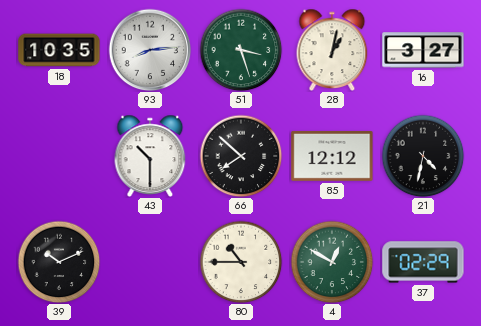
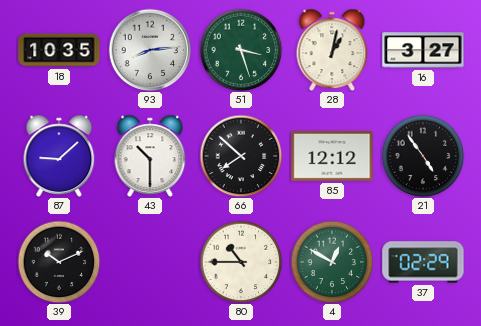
87: none -> 9:08
21: 4:32 -> 4:54
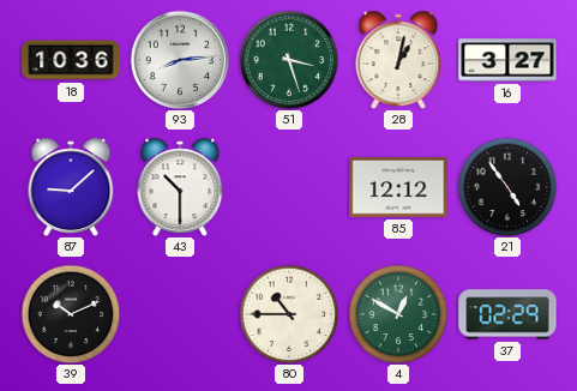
18: 10:35 -> 10:36
66: 7:52 -> none
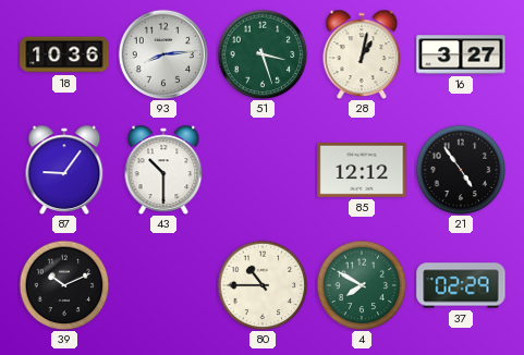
87: 9:08 -> 9:06
4: 12:50 -> 7:50
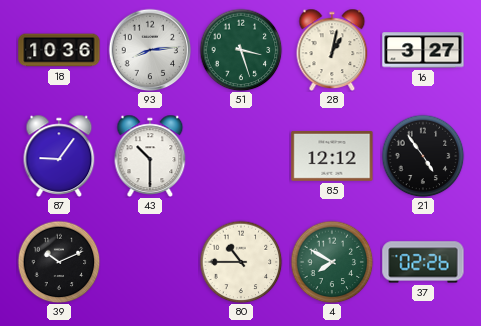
37: 02:29 -> 02:26
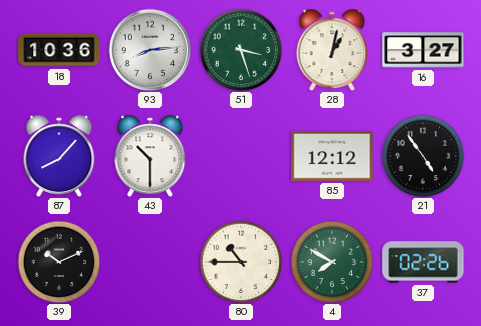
87: 9:06 -> 8:07
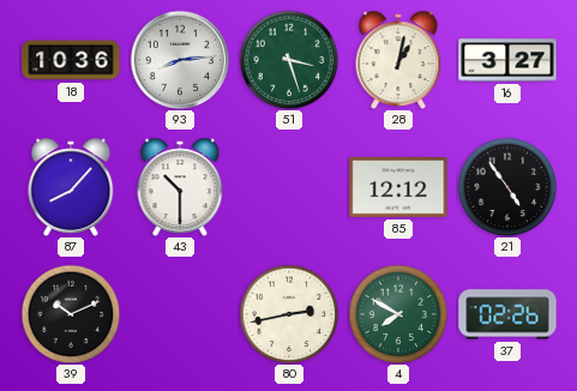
80: 10:45 -> 2:43
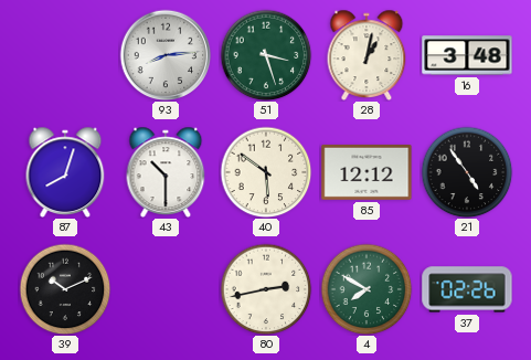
18: 10:36 -> none
16: 3:27 -> 3:48
87: 8:07 -> 8:03
40: none -> 5:51
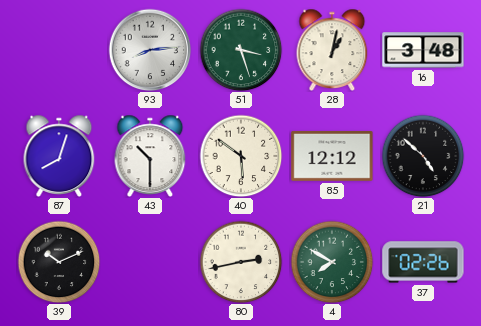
21: 4:54 -> 4:52
